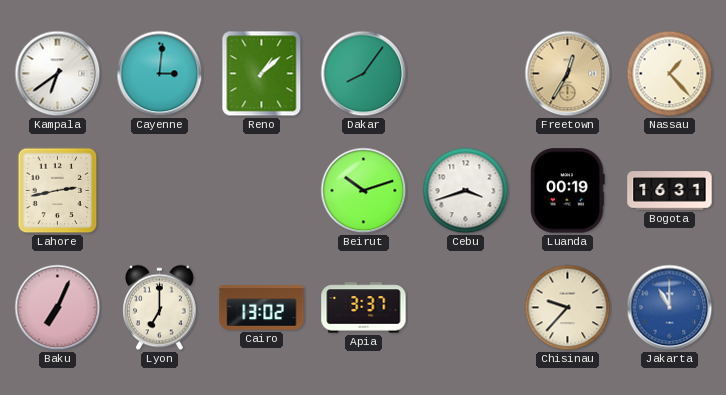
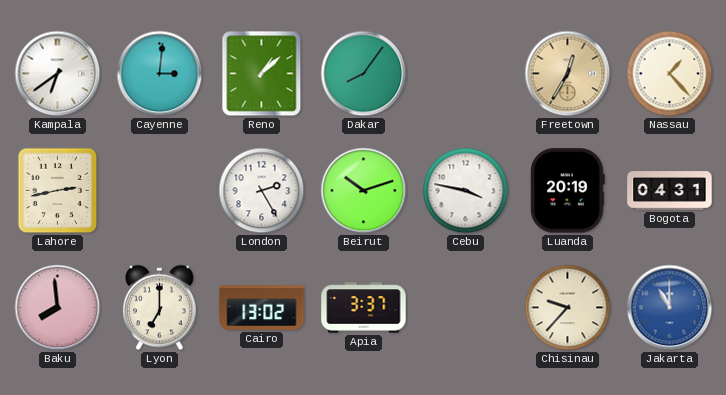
London: none -> 2:25
Cebu: 3:42 -> 3:47
Luanda: 00:19 -> 20:19
Bogota: 16:31 -> 04:31
Baku: 7:04 -> 7:59
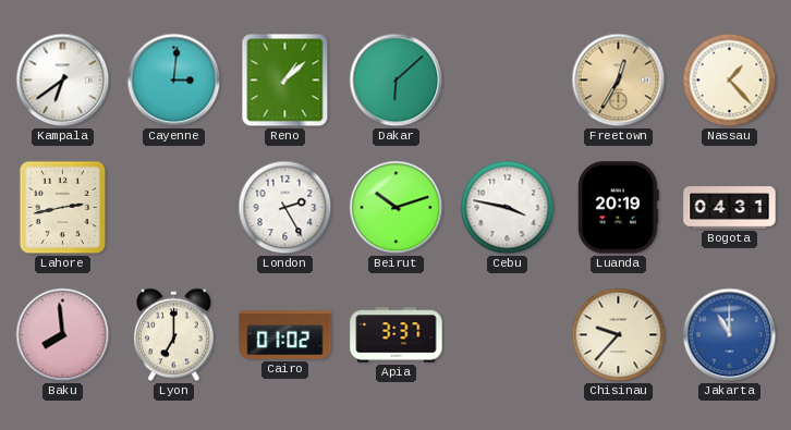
Dakar: 8:06 -> 6:08
Cairo: 13:02 -> 01:02
